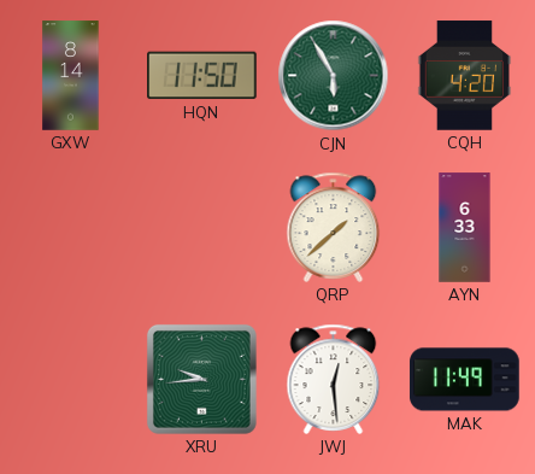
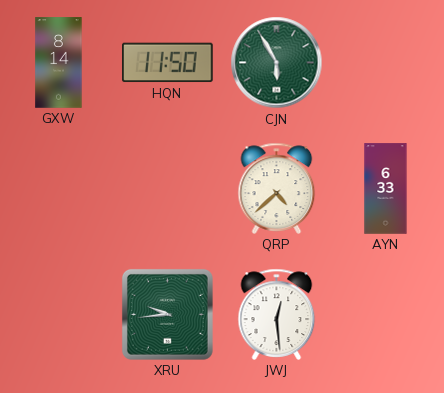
CQH: 4:20 -> none
QRP: 1:38 -> 4:38
MAK: 11:49 -> none
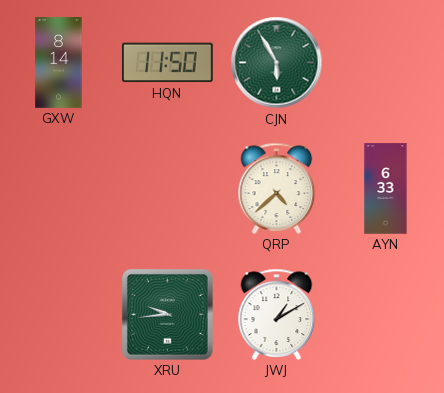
JWJ: 12:29 -> 1:10
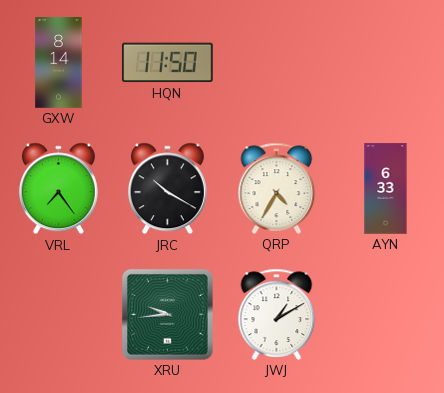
CJN: 5:55 -> none
VRL: none -> 7:24
JRC: none -> 10:20
QRP: 4:38 -> 4:35
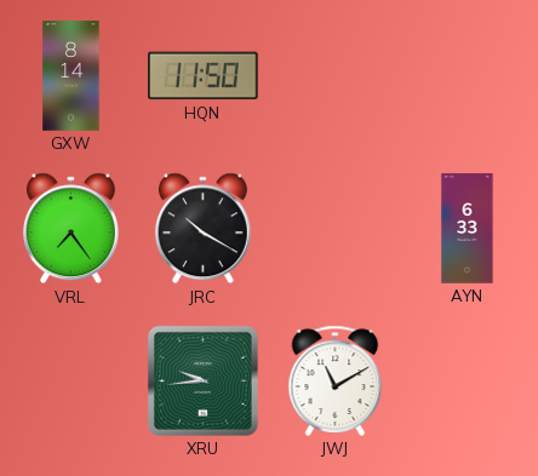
QRP: 4:35 -> none
JWJ: 1:10 -> 11:10
